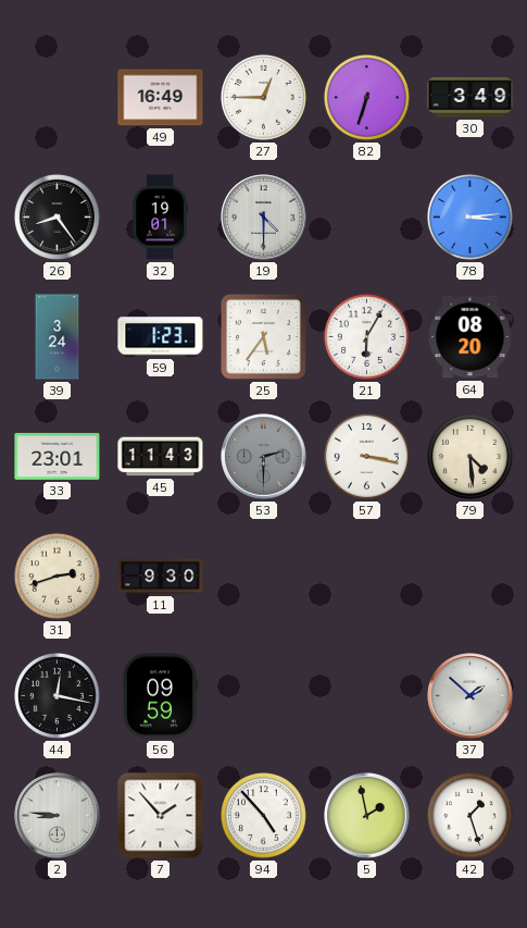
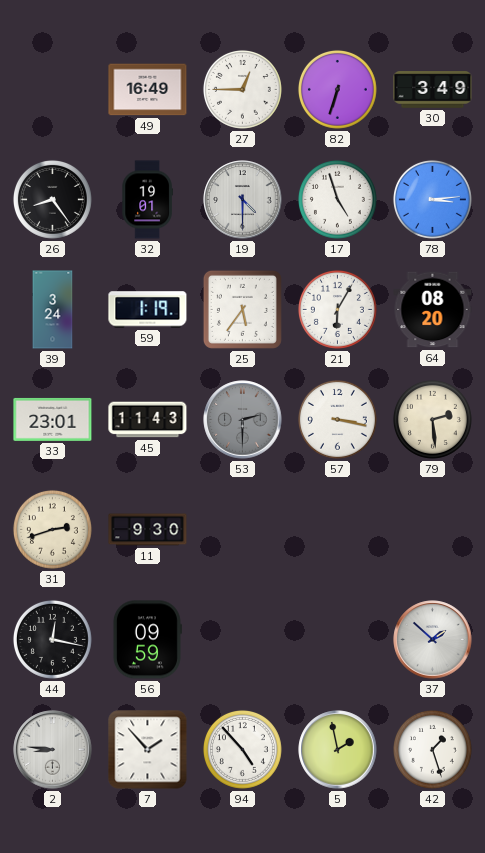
17: none -> 4:57
59: 1:23 -> 1:19
79: 4:29 -> 2:29
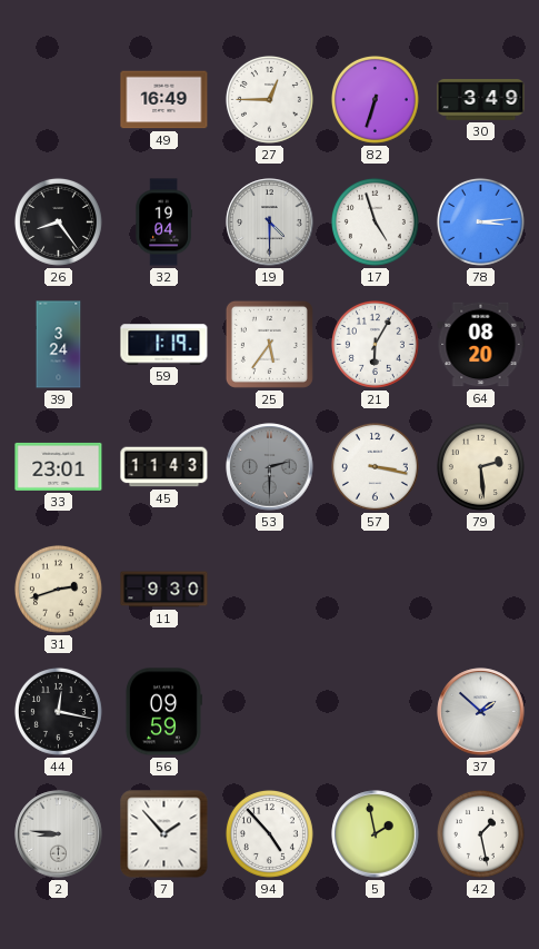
32: 19:01 -> 19:04
42: 1:27 -> 1:28
